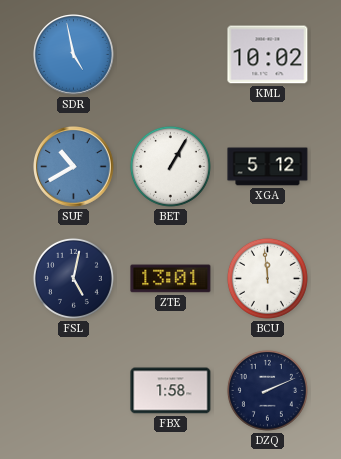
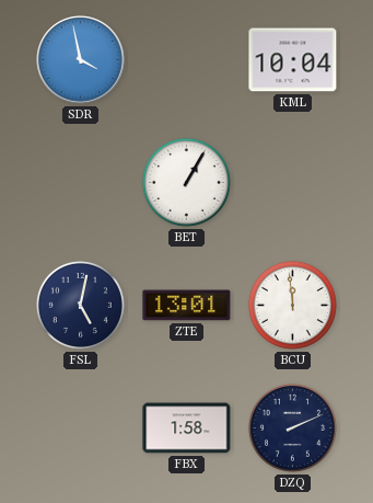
SDR: 4:58 -> 3:58
KML: 10:02 -> 10:04
SUF: 10:40 -> none
XGA: 5:12 -> none
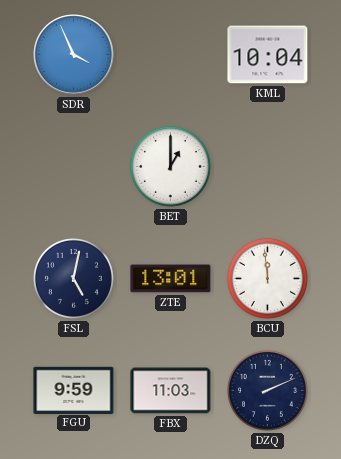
SDR: 3:58 -> 3:56
BET: 1:05 -> 1:00
FGU: none -> 9:59
FBX: 1:58 -> 11:03
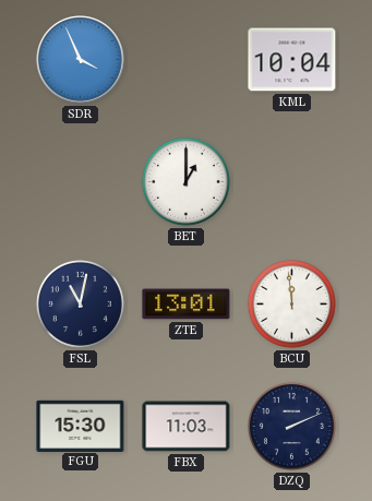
FSL: 5:02 -> 11:02
FGU: 9:59 -> 15:30
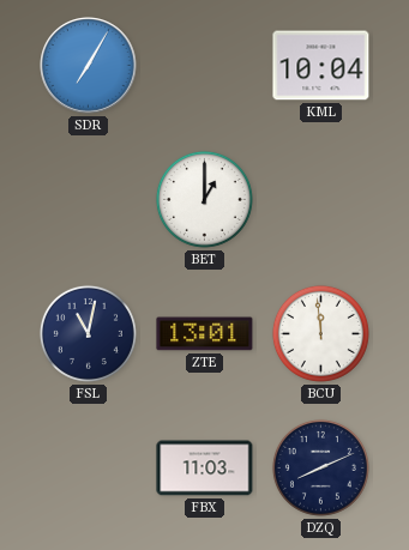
SDR: 3:56 -> 7:05
FGU: 15:30 -> none
DZQ: 2:11 -> 8:11
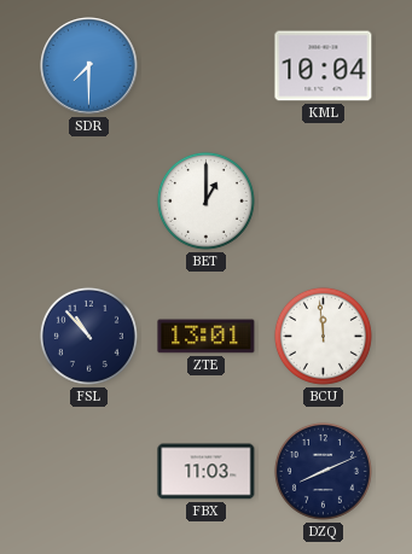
SDR: 7:05 -> 7:30
FSL: 11:02 -> 10:53
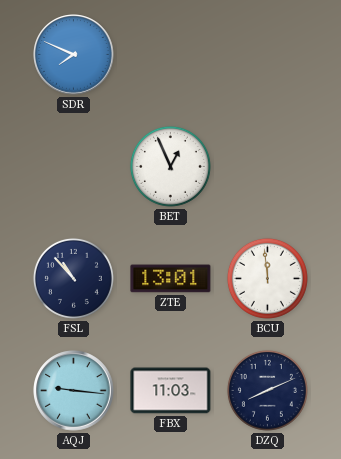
SDR: 7:30 -> 7:49
KML: 10:04 -> none
BET: 1:00 -> 12:56
AQJ: none -> 9:16
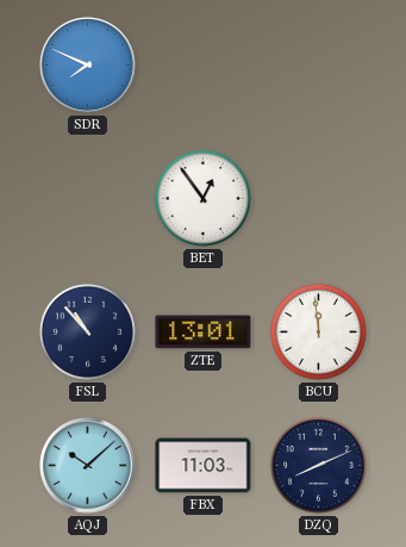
BET: 12:56 -> 12:54
AQJ: 9:16 -> 10:08
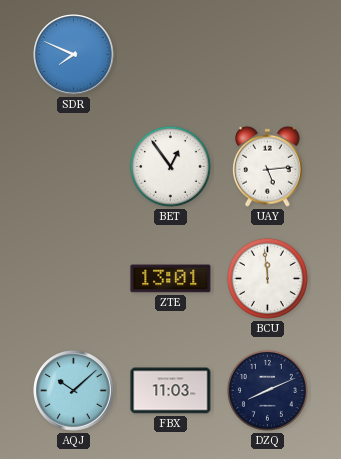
UAY: none -> 5:14
FSL: 10:53 -> none
